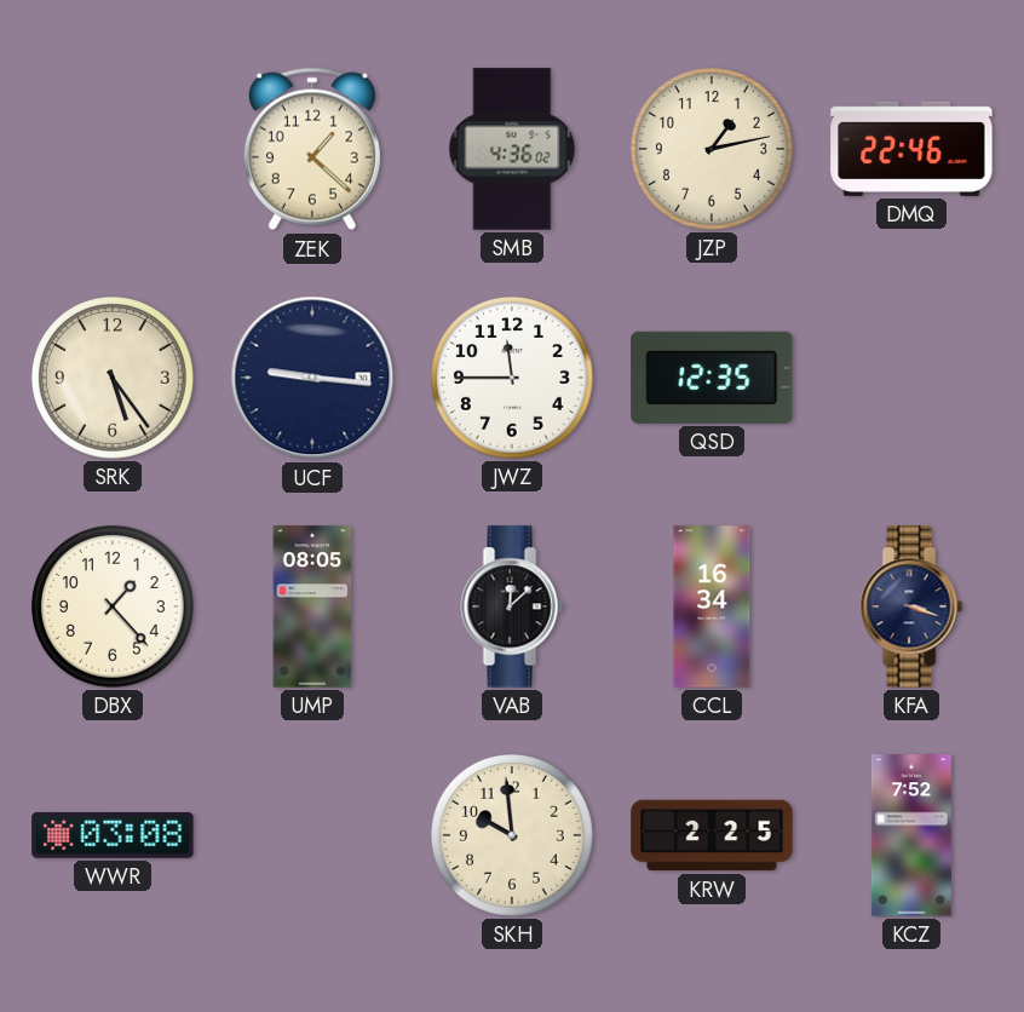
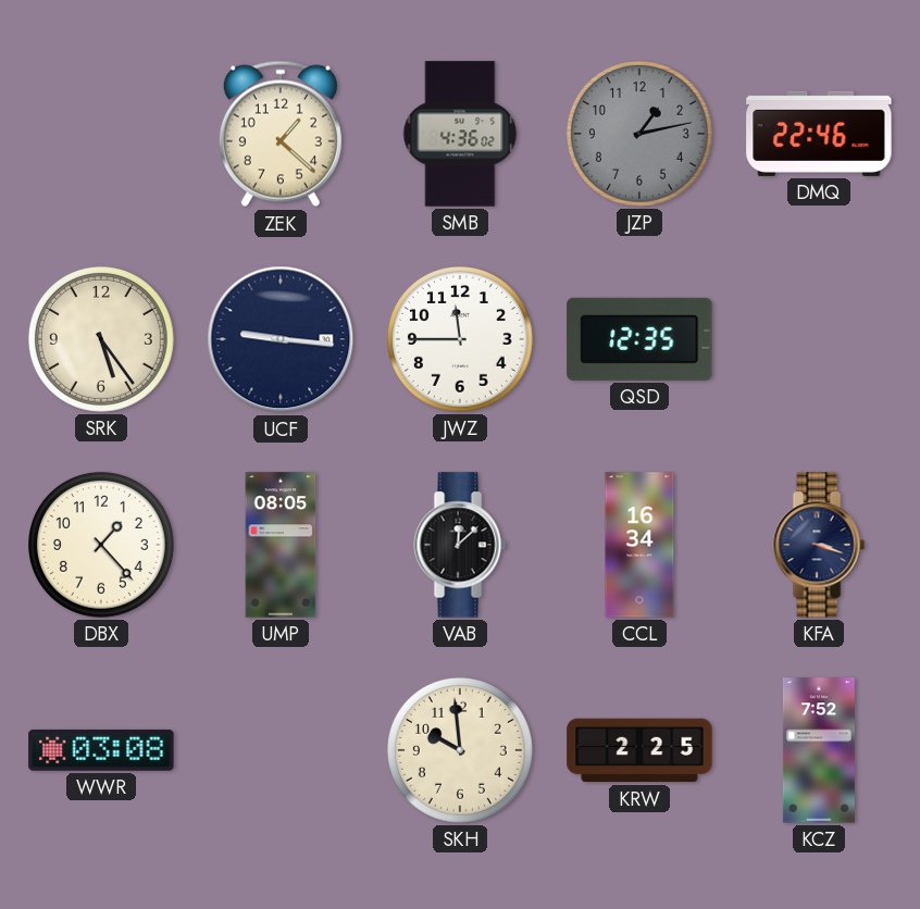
JZP dial: cream -> grey
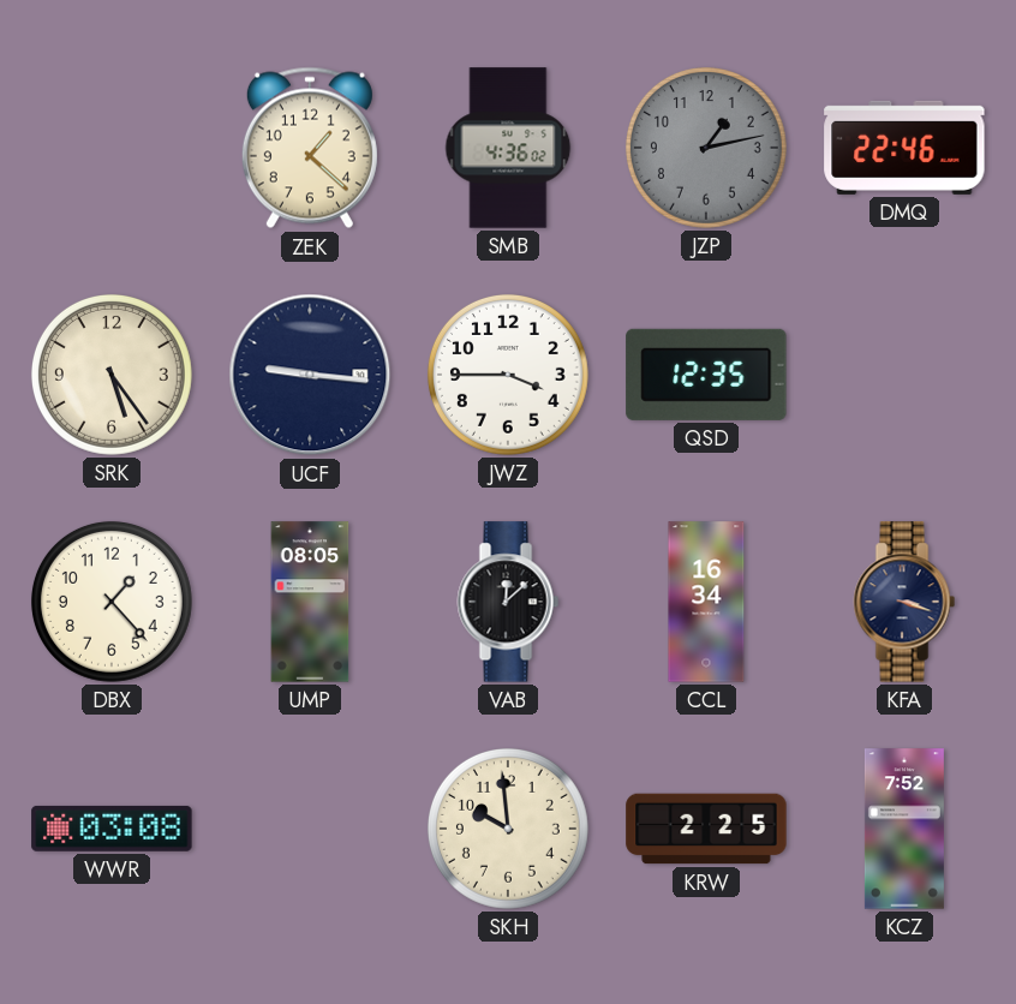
JWZ: 11:45 -> 3:45
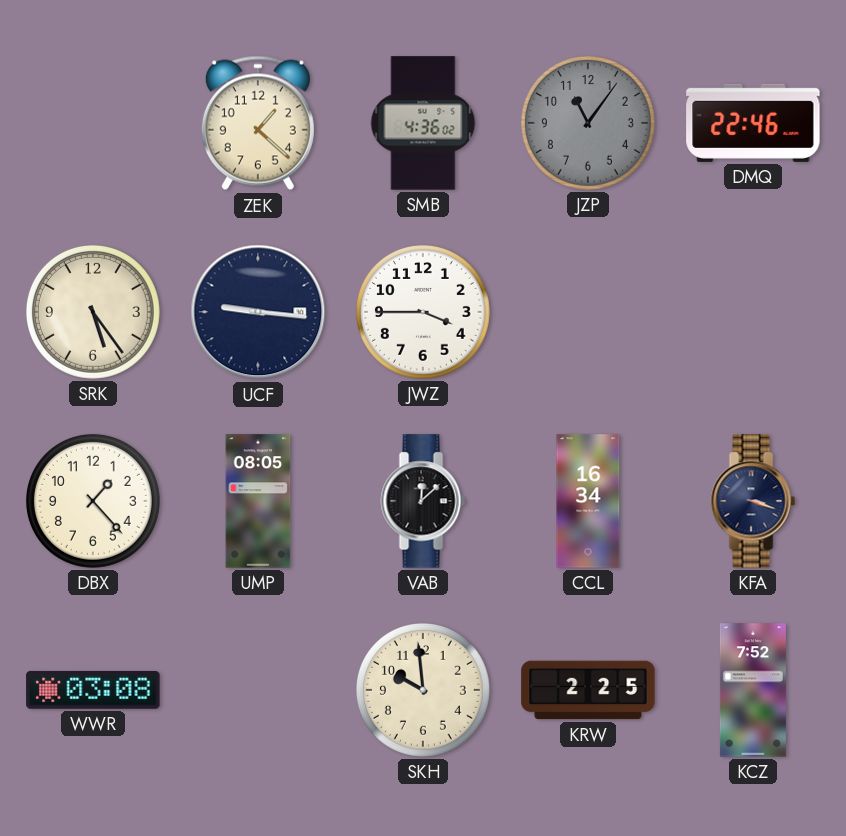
JZP: 1:13 -> 11:06
QSD: 12:35 -> none
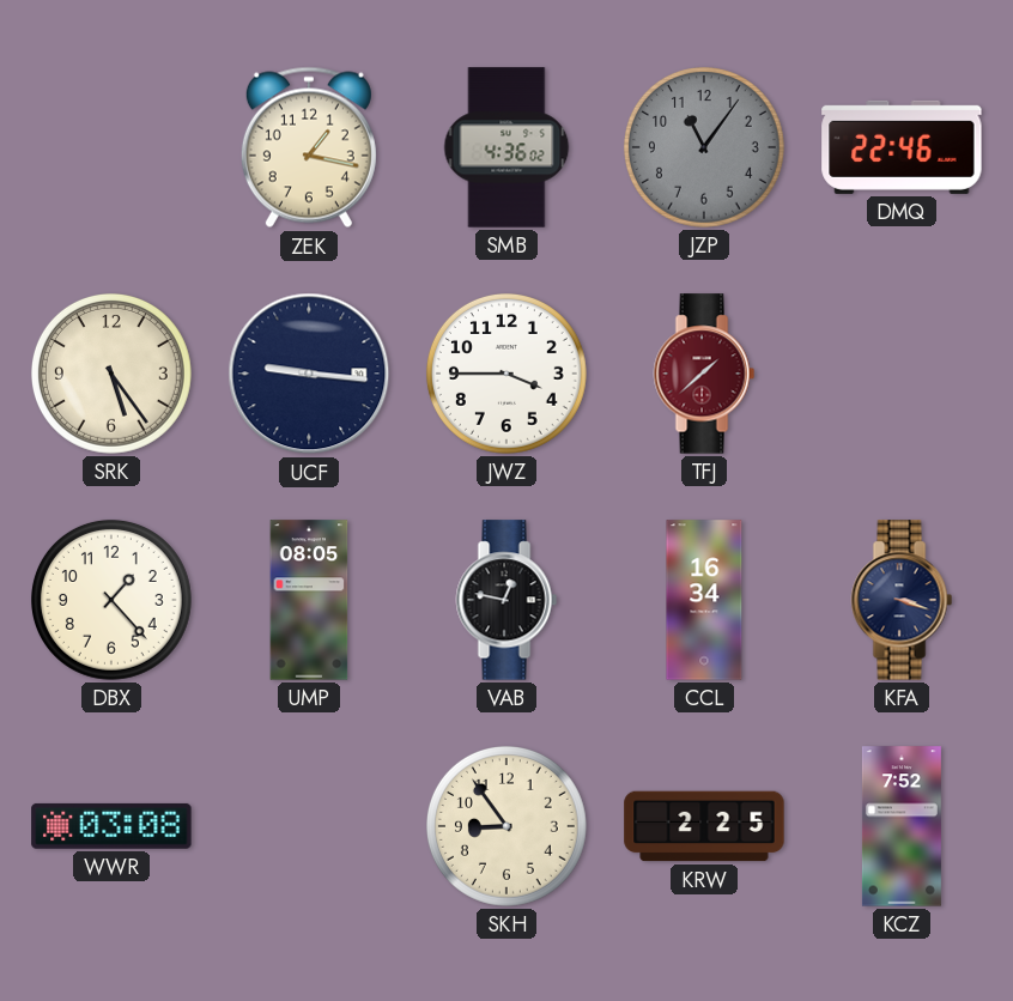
ZEK: 1:22 -> 1:17
TFJ: none -> 1:38
VAB: 12:08 -> 12:47
SKH: 9:59 -> 8:54
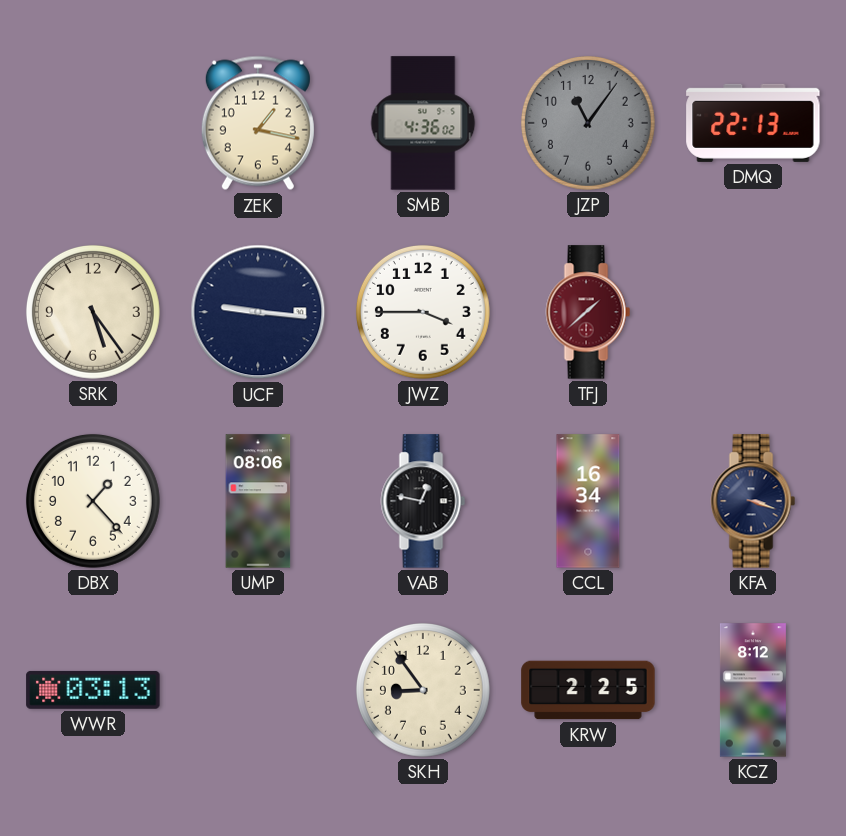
DMQ: 22:46 -> 22:13
UMP: 08:05 -> 08:06
WWR: 03:08 -> 03:13
KCZ: 7:52 -> 8:12
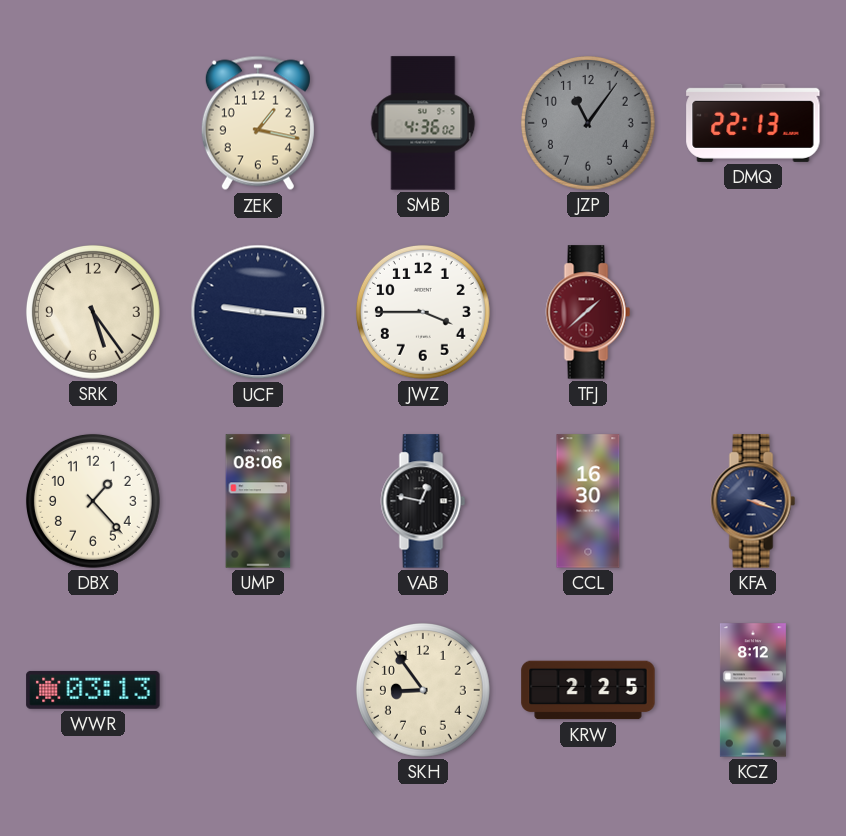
CCL: 16:34 -> 16:30
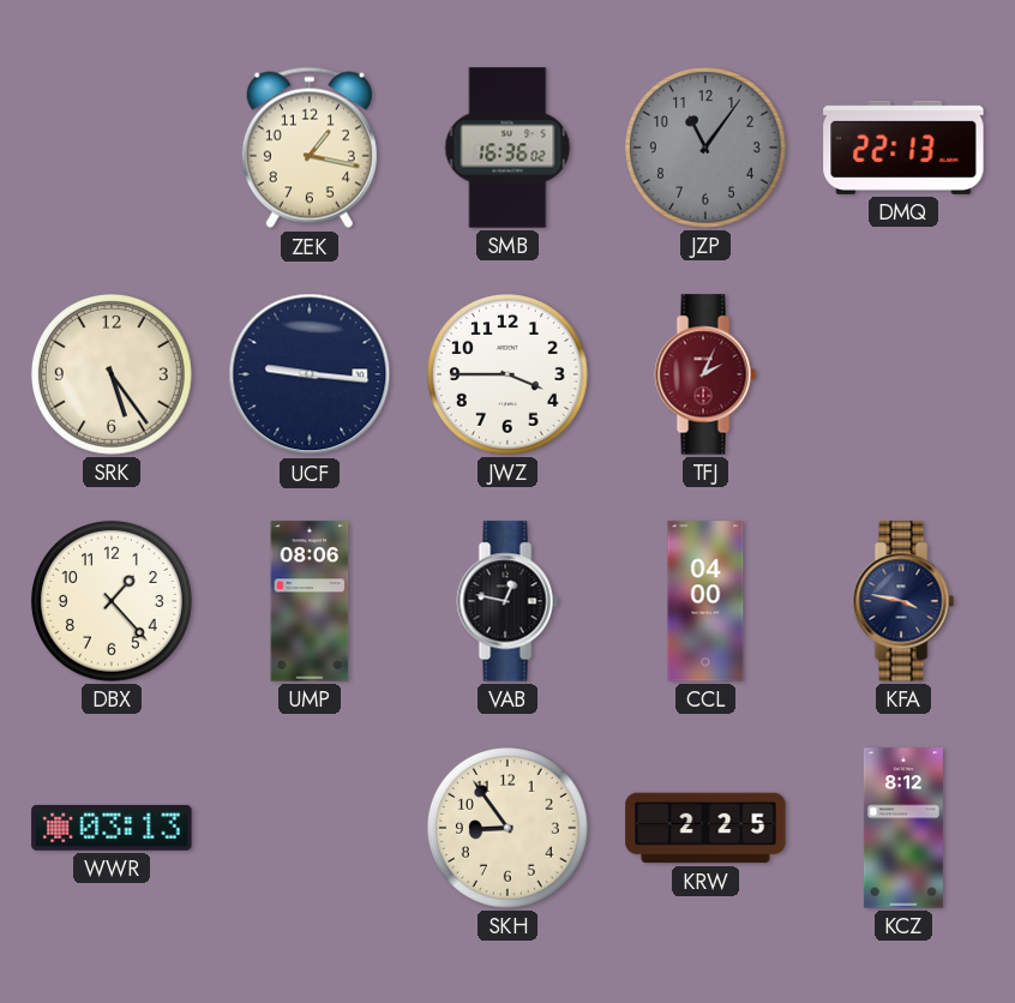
SMB: 4:36 -> 16:36
TFJ: 1:38 -> 2:04
CCL: 16:30 -> 04:00
KFA: 3:18 -> 3:47
